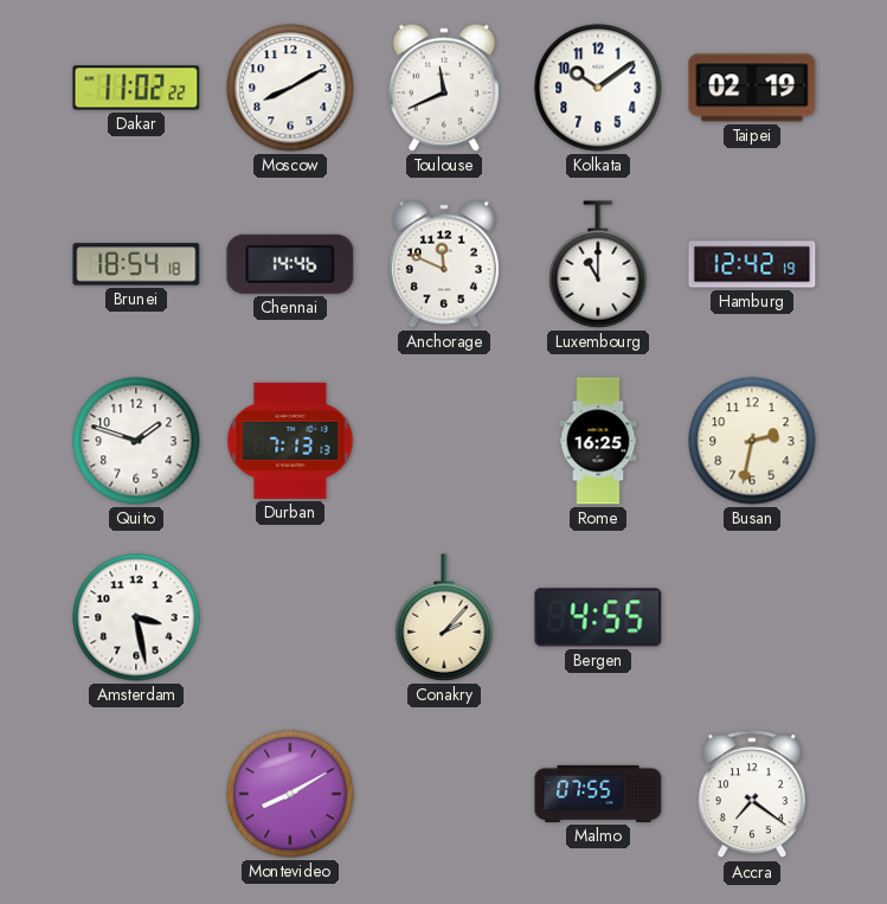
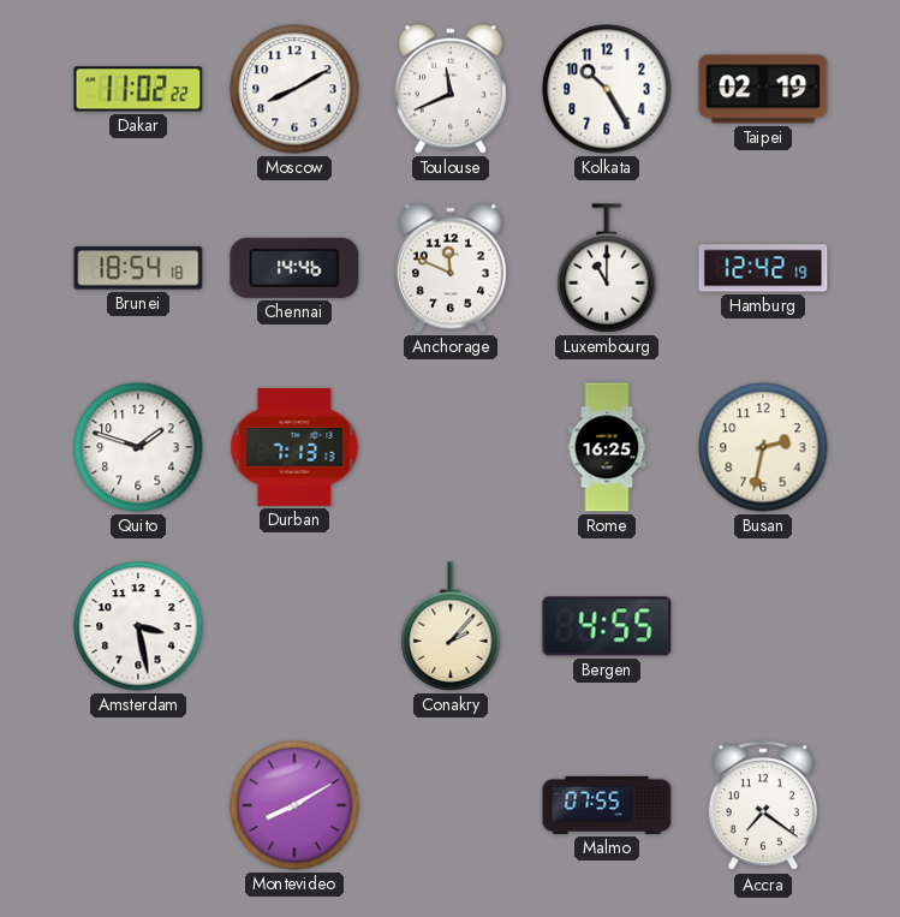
Kolkata: 10:09 -> 10:25
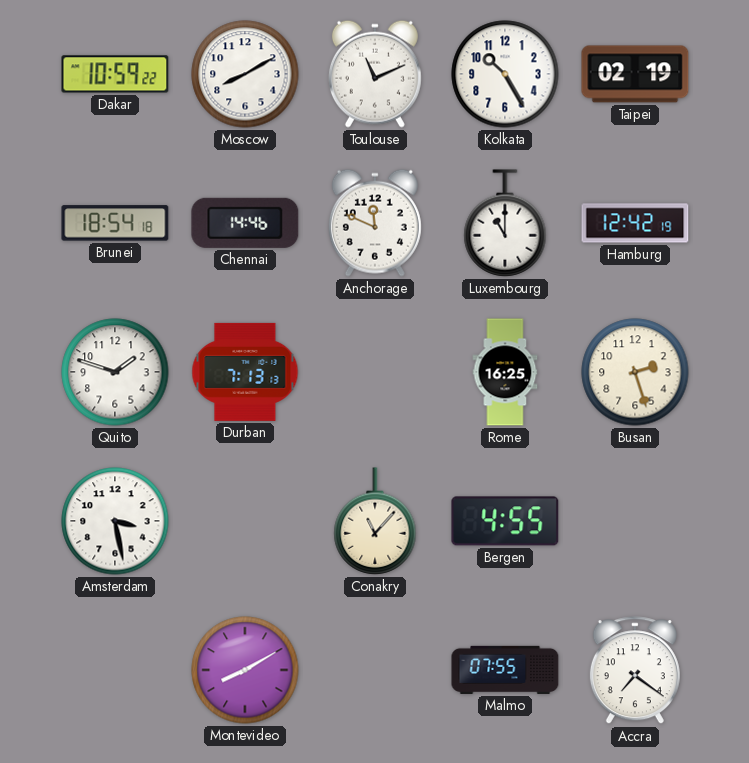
Dakar: 11:02 -> 10:59
Toulouse: 11:41 -> 11:11
Busan: 2:32 -> 2:27
Conakry: 2:07 -> 11:07
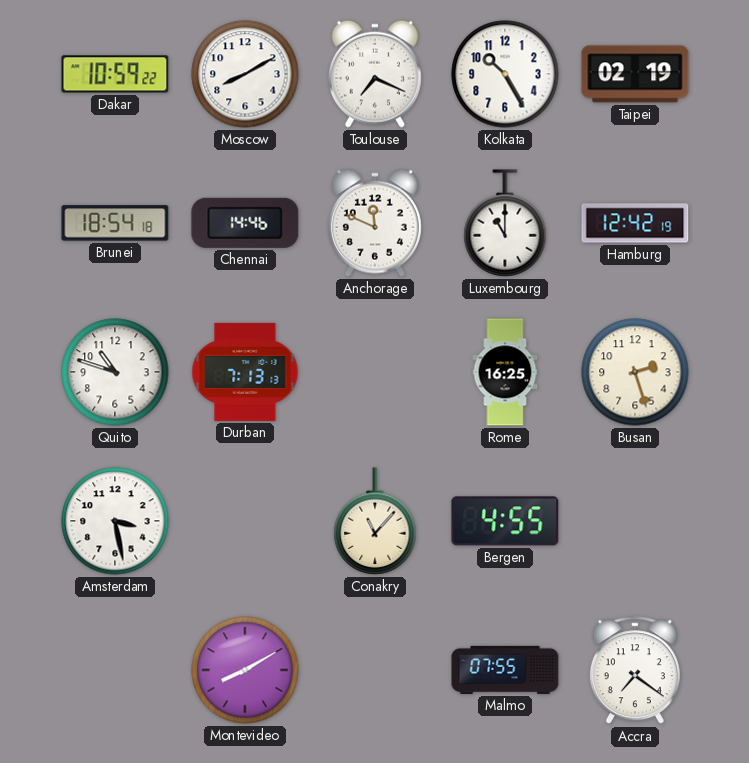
Toulouse: 11:11 -> 7:19
Quito: 1:48 -> 10:48
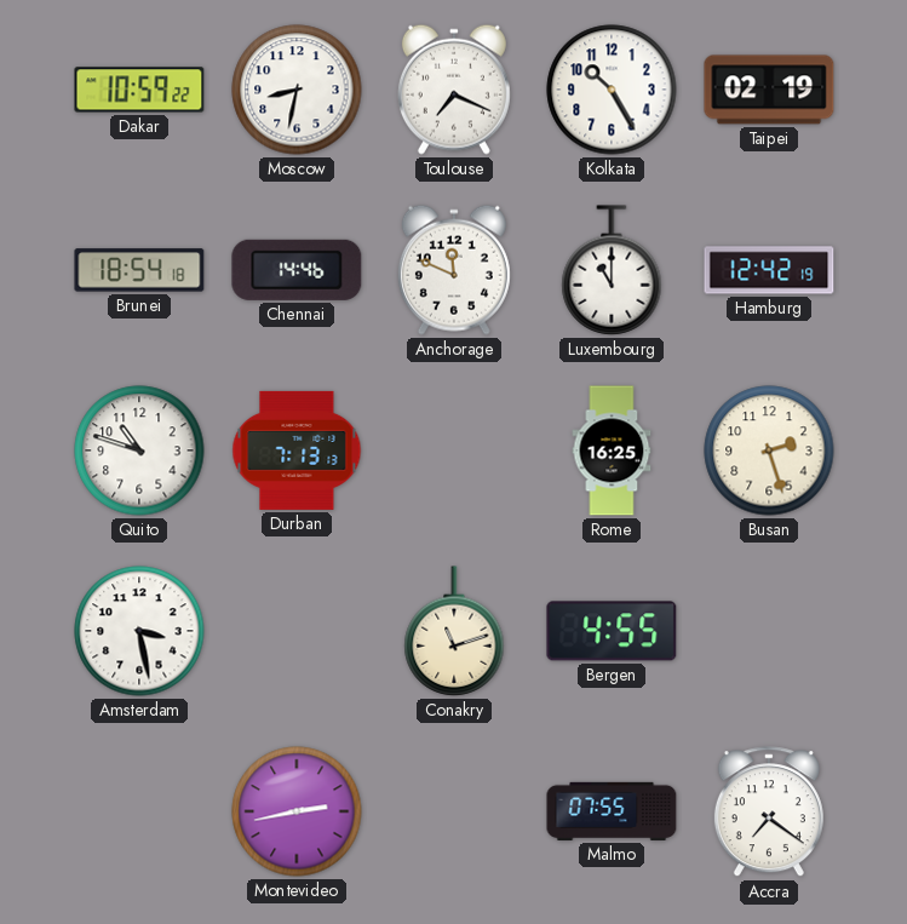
Moscow: 8:10 -> 8:32
Conakry: 11:07 -> 11:12
Montevideo: 8:10 -> 2:43
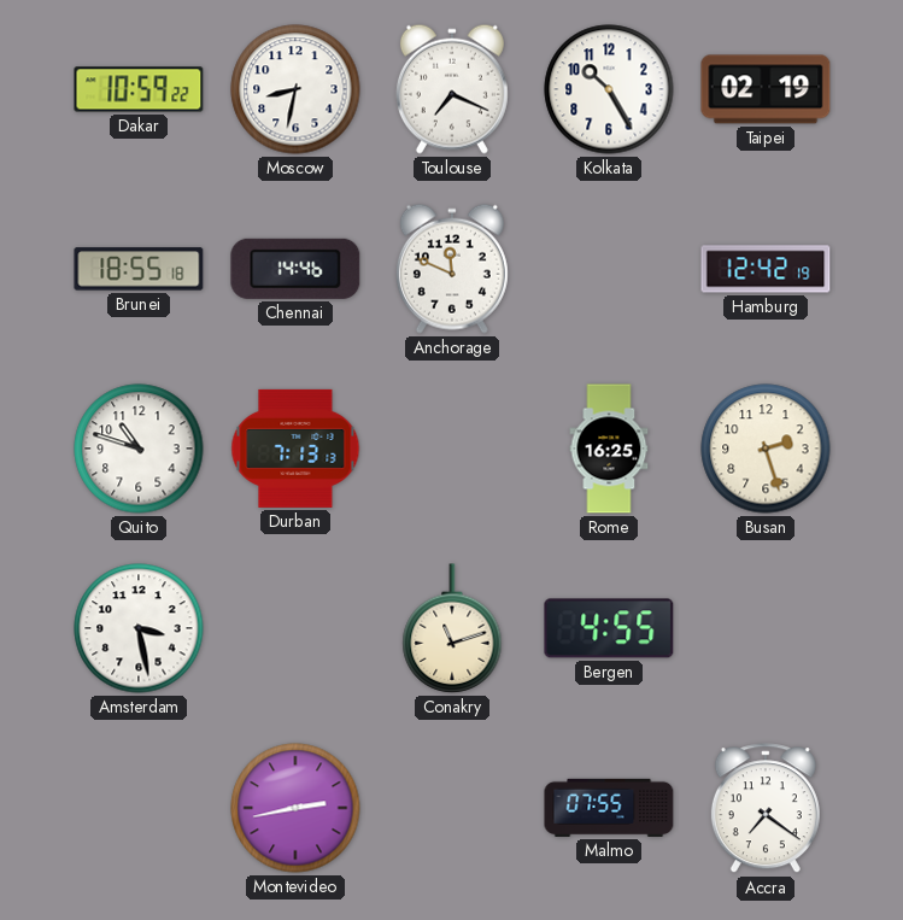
Brunei: 18:54 -> 18:55
Luxembourg: 11:00 -> none
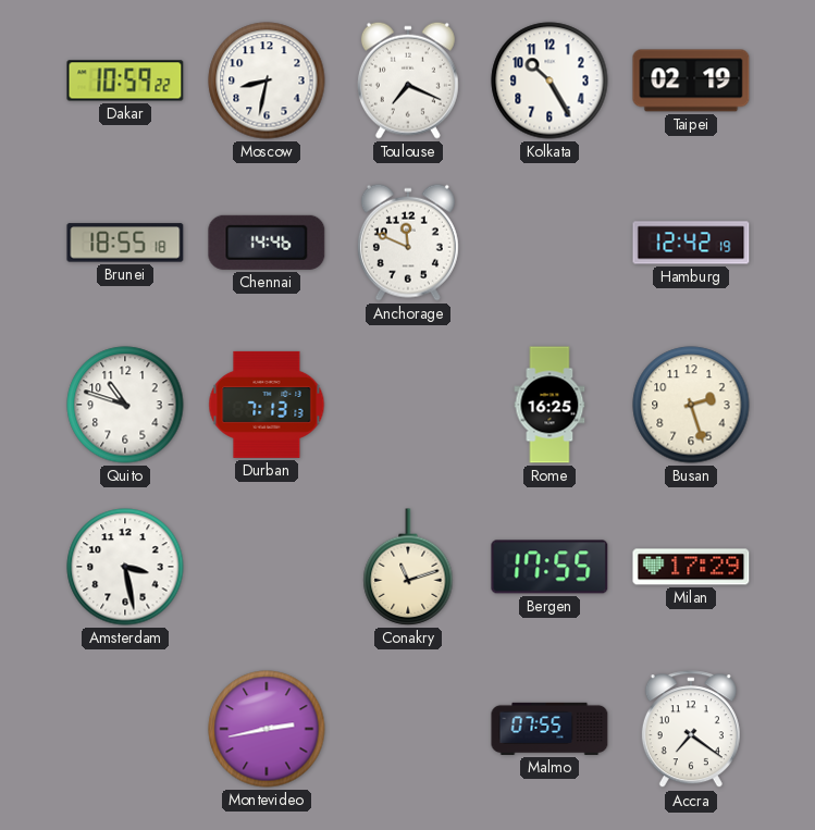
Bergen: 4:55 -> 17:55
Milan: none -> 17:29
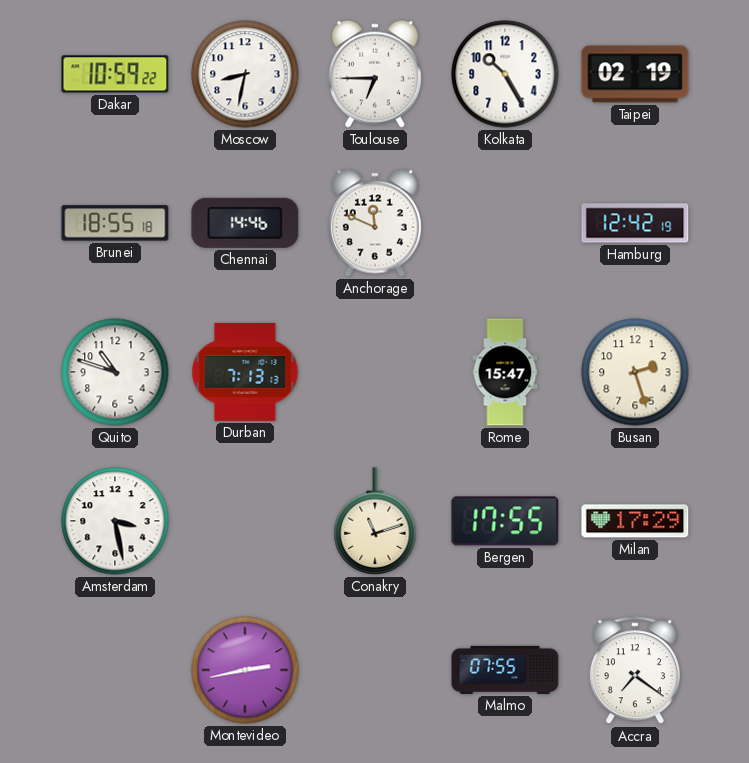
Toulouse: 7:19 -> 6:45
Rome: 16:25 -> 15:47
